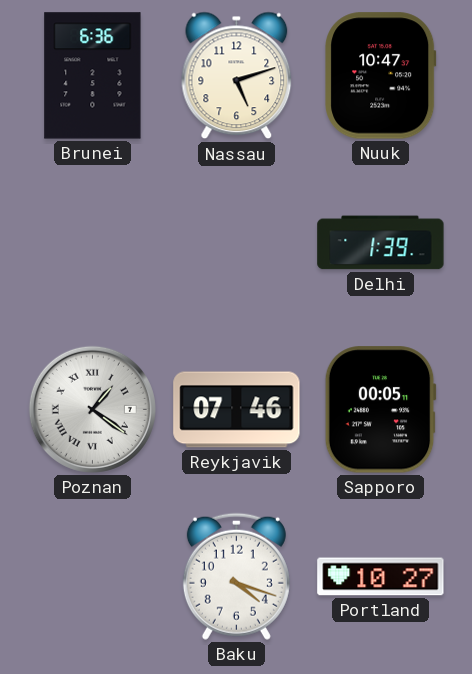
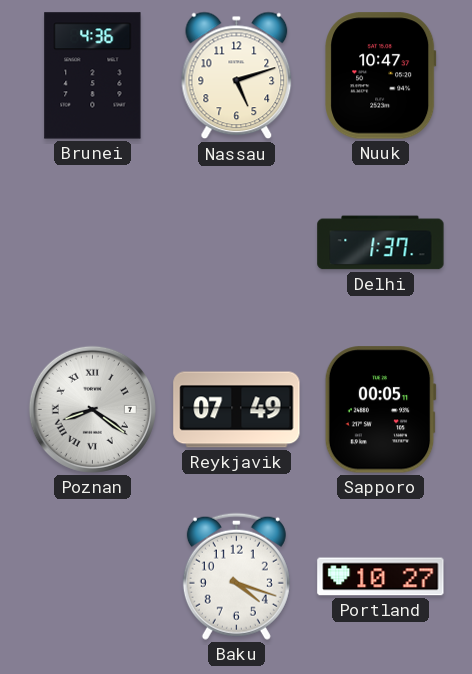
Brunei: 6:36 -> 4:36
Delhi: 1:39 -> 1:37
Poznan: 1:21 -> 8:21
Reykjavik: 07:46 -> 07:49
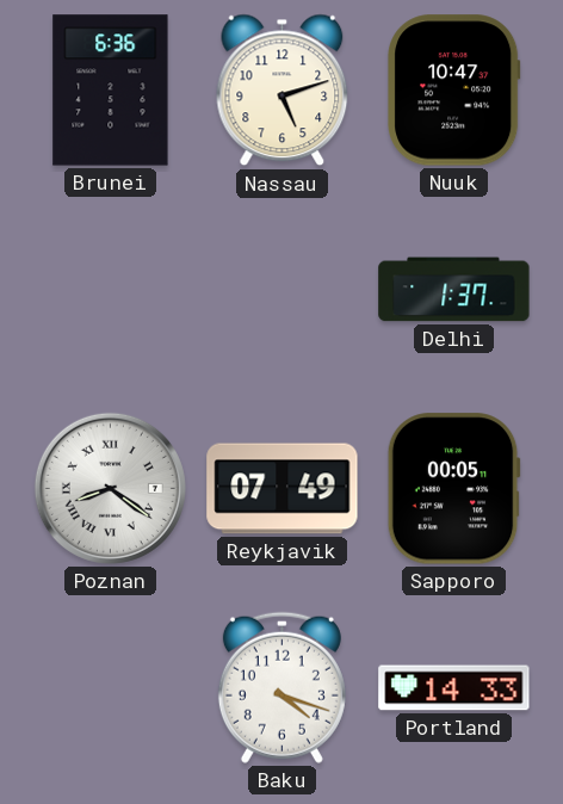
Brunei: 4:36 -> 6:36
Portland: 10:27 -> 14:33
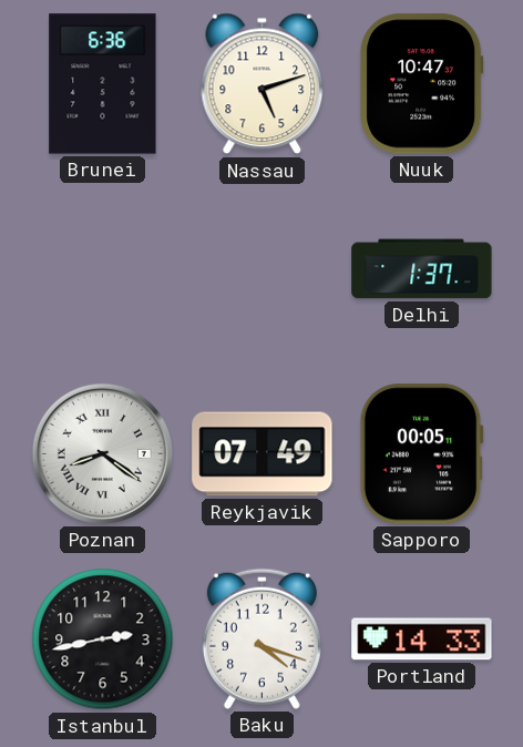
Istanbul: none -> 2:43
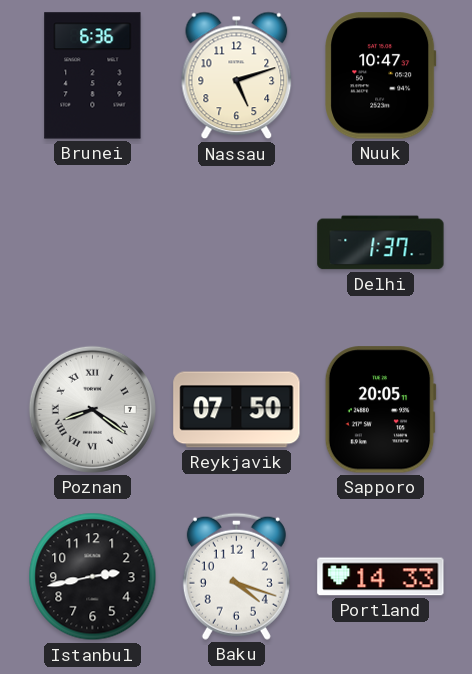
Reykjavik: 07:49 -> 07:50
Sapporo: 00:05 -> 20:05
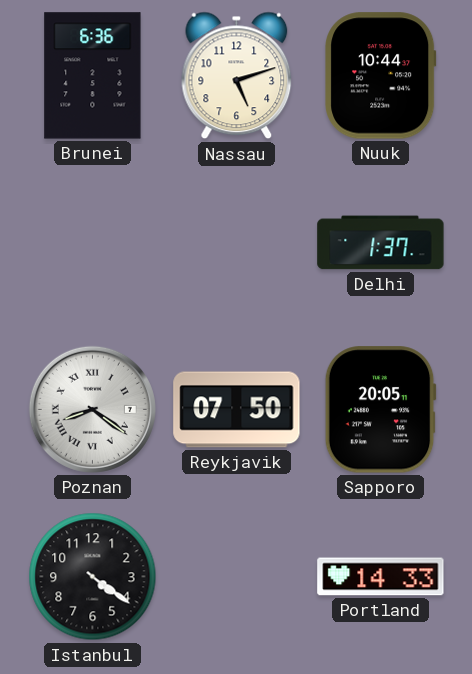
Nuuk: 10:47 -> 10:44
Istanbul: 2:43 -> 4:21
Baku: 4:18 -> none
